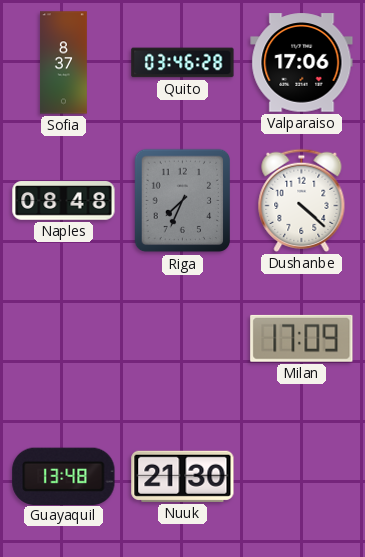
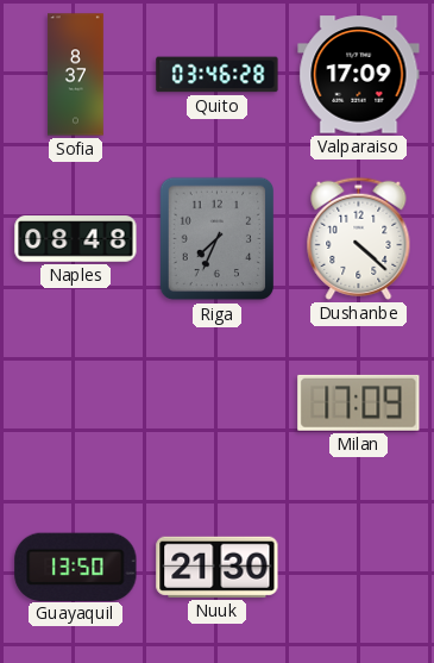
Valparaiso: 17:06 -> 17:09
Guayaquil: 13:48 -> 13:50
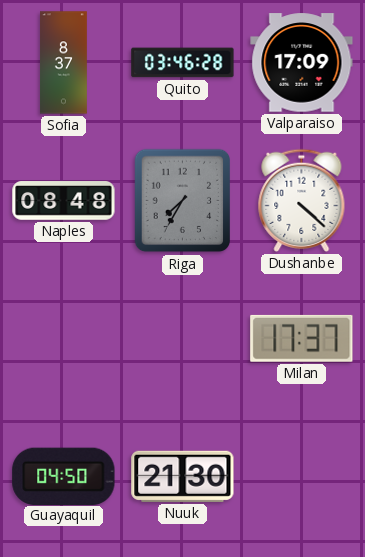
Riga: 7:34 -> 7:35
Milan: 17:09 -> 17:37
Guayaquil: 13:50 -> 04:50
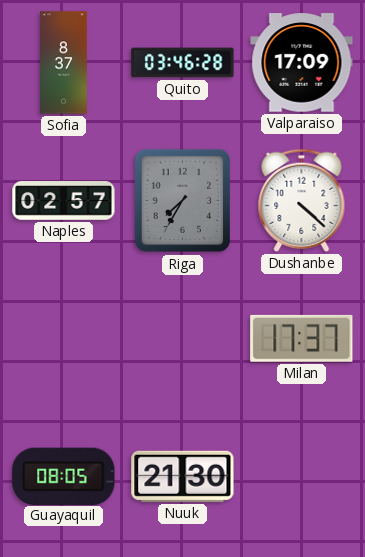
Naples: 08:48 -> 02:57
Guayaquil: 04:50 -> 08:05
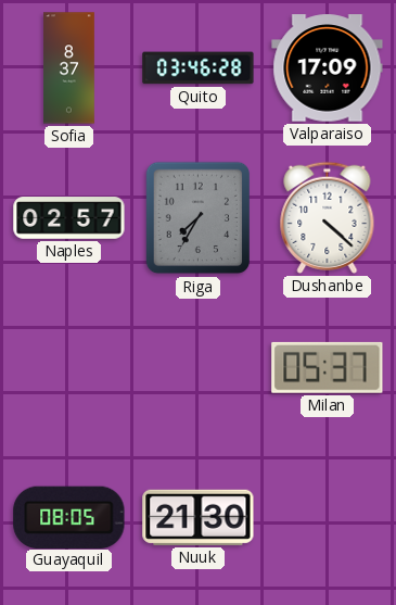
Milan: 17:37 -> 05:37
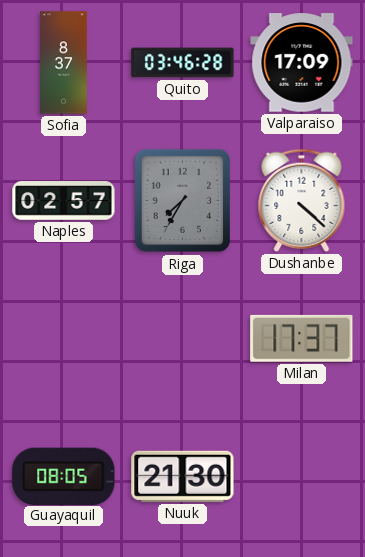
Milan: 05:37 -> 17:37
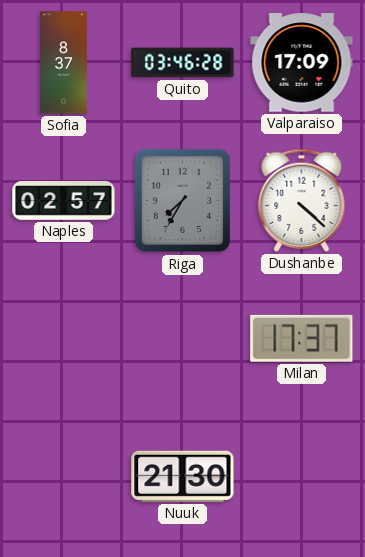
Guayaquil: 08:05 -> none
